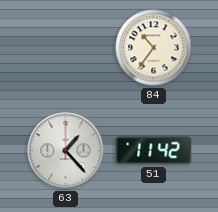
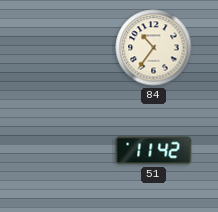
63: 1:23 -> none
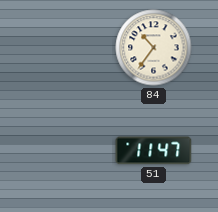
51: 11:42 -> 11:47
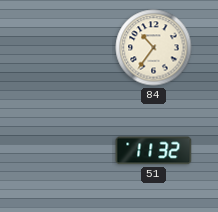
51: 11:47 -> 11:32
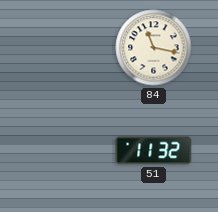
84: 10:36 -> 11:17
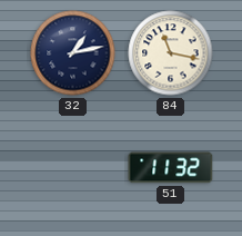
32: none -> 1:13
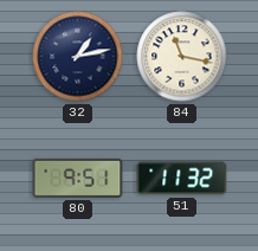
80: none -> 9:51
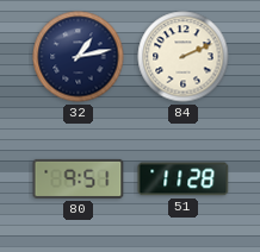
84: 11:17 -> 2:11
51: 11:32 -> 11:28
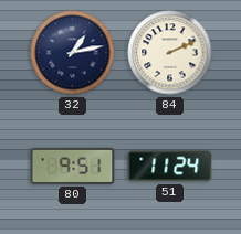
51: 11:28 -> 11:24
